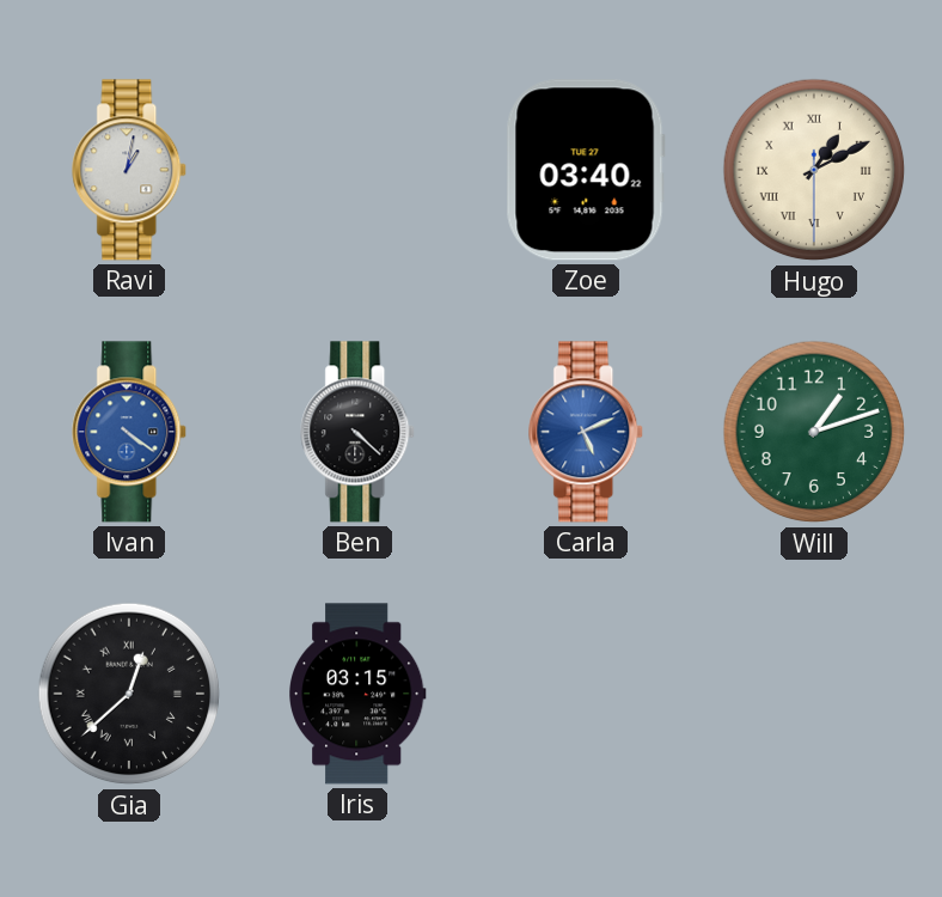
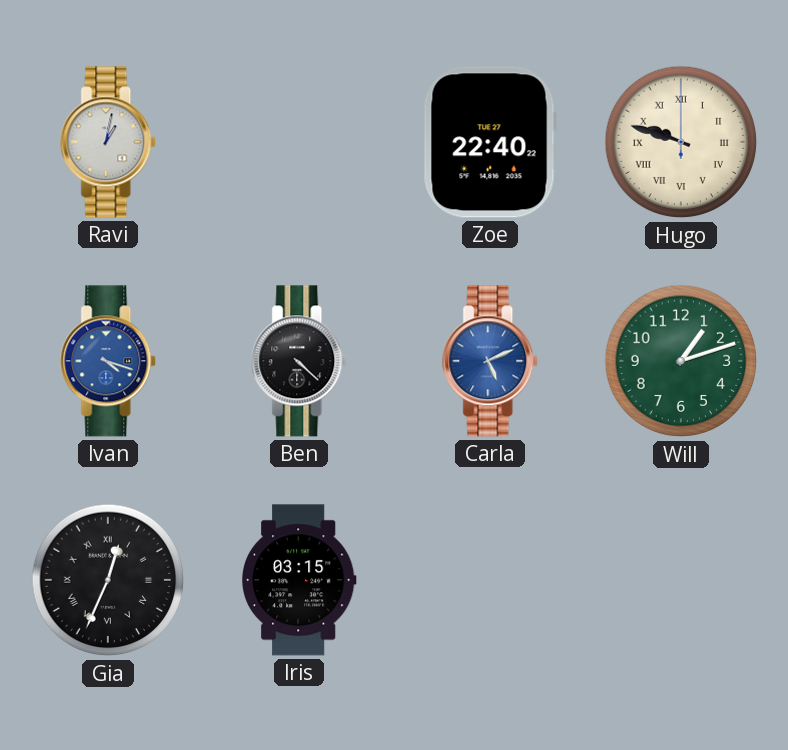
Zoe: 03:40 -> 22:40
Hugo: 1:10 -> 9:48
Ivan: 4:21 -> 4:18
Gia: 12:38 -> 12:34
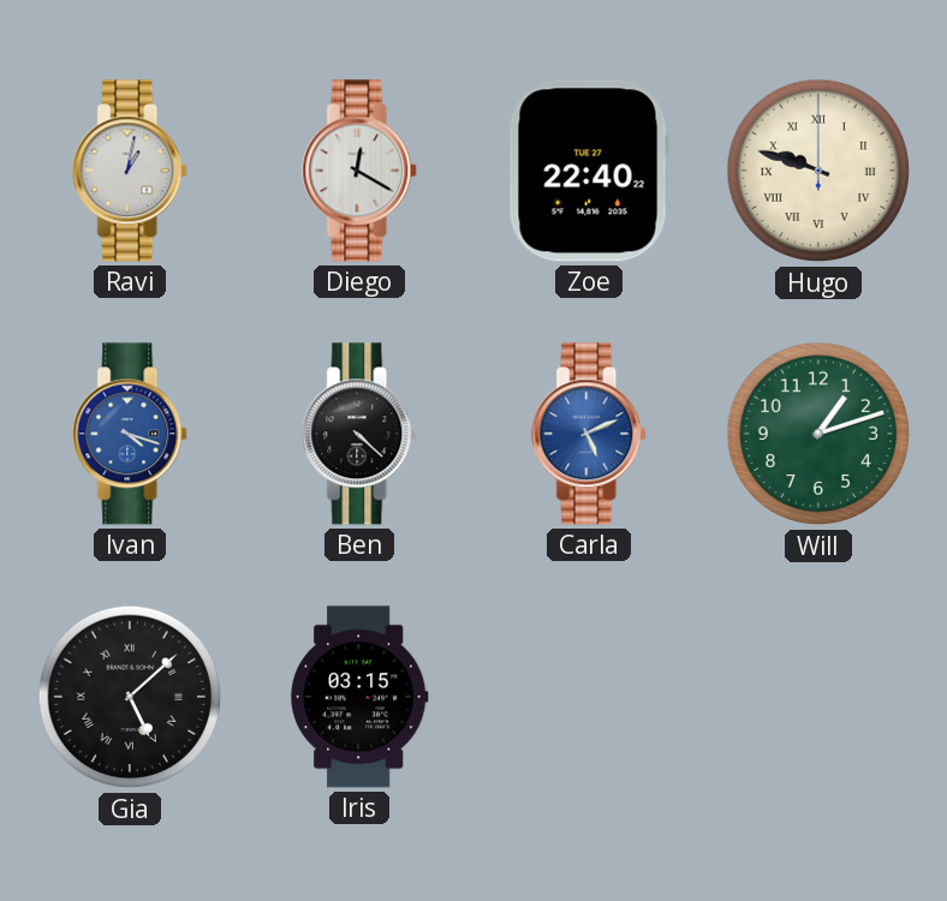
Diego: none -> 12:20
Gia: 12:34 -> 5:08
